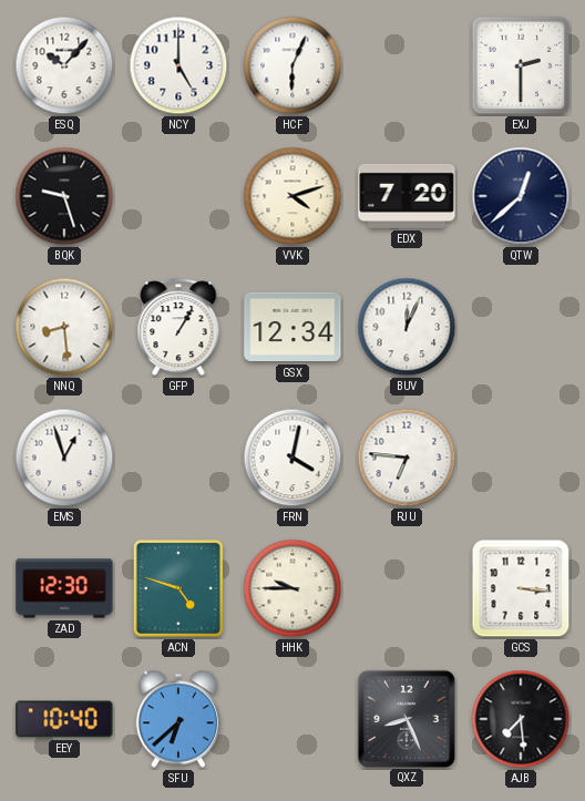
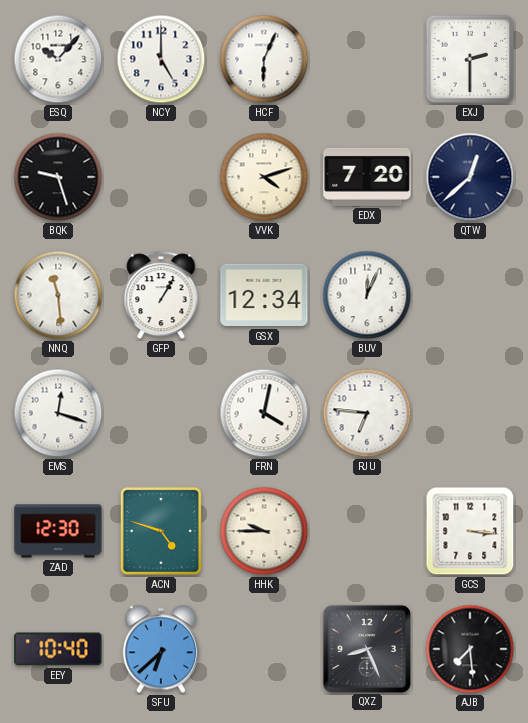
NNQ: 8:29 -> 11:29
EMS: 12:57 -> 12:18
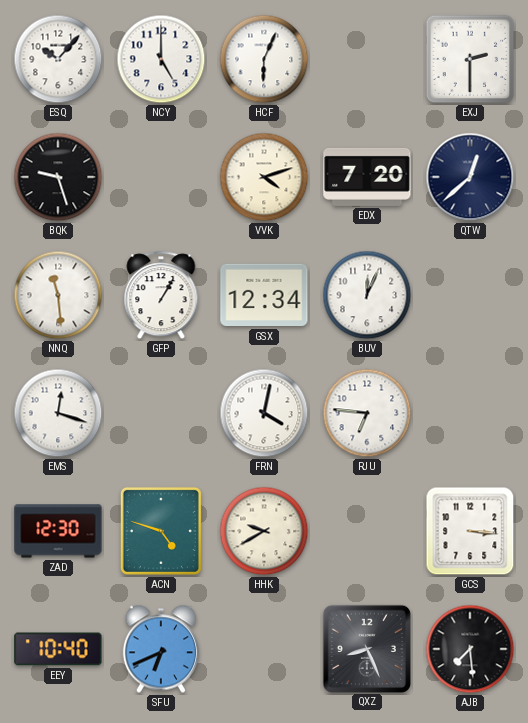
HHK: 9:45 -> 9:40
SFU: 6:38 -> 6:41
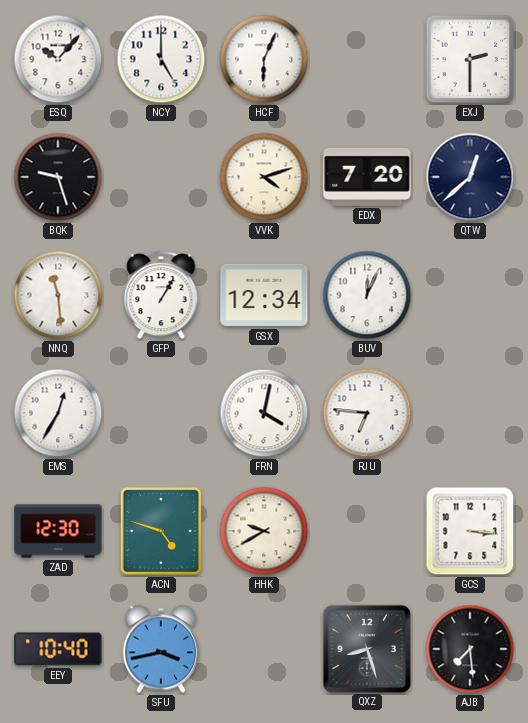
EMS: 12:18 -> 12:35
SFU: 6:41 -> 3:43
QXZ: 8:26 -> 8:27
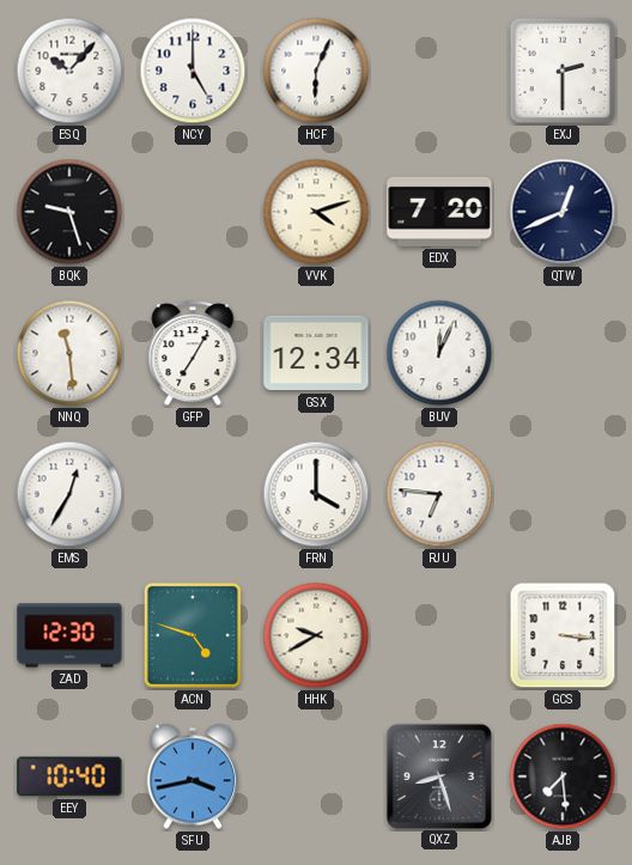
QTW: 12:38 -> 12:41
GFP: 1:05 -> 7:05
FRN: 4:02 -> 4:00
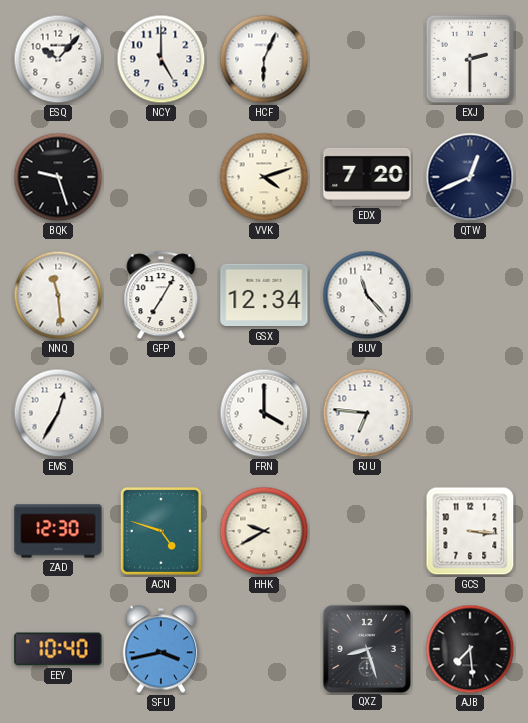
BUV: 12:04 -> 11:23
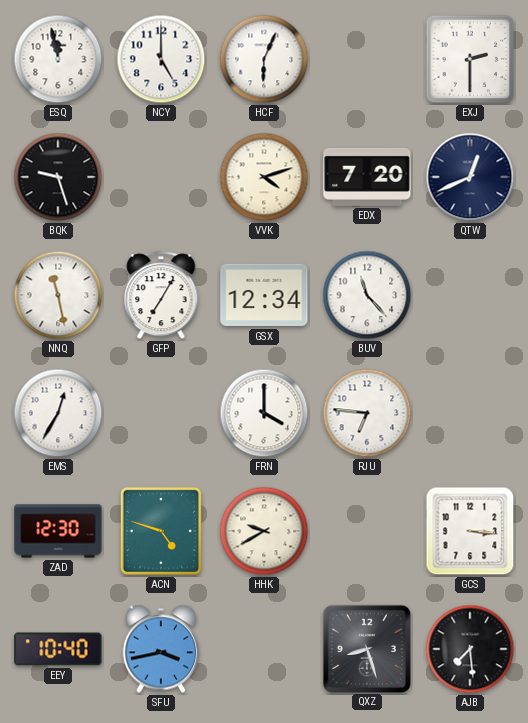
ESQ: 10:07 -> 11:58
NNQ: 11:29 -> 11:28
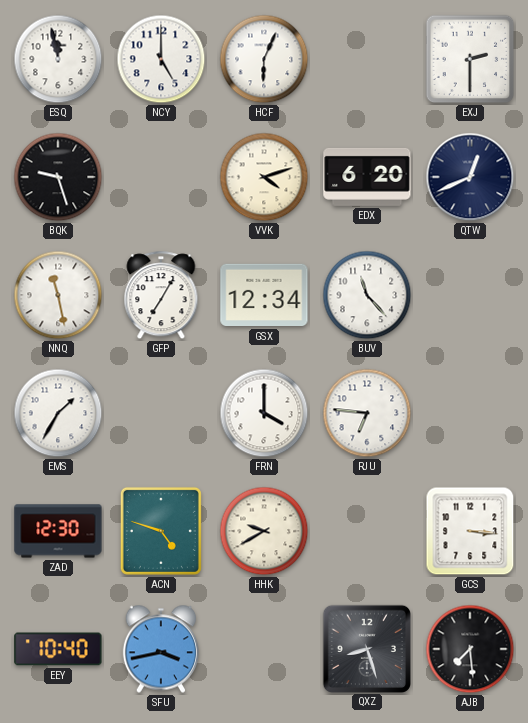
EDX: 7:20 -> 6:20
EMS: 12:35 -> 1:35
